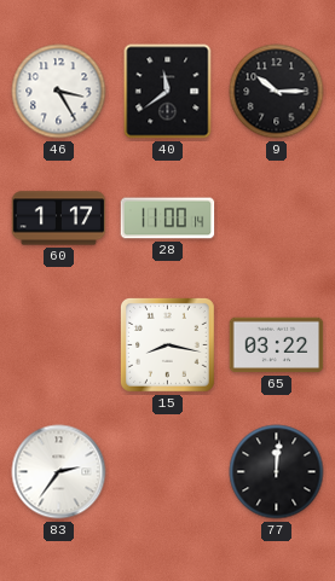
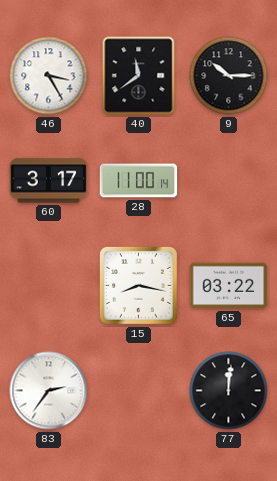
60: 1:17 -> 3:17
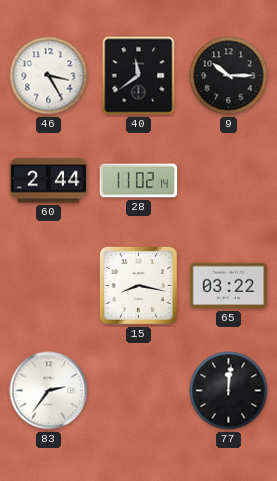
60: 3:17 -> 2:44
28: 11:00 -> 11:02
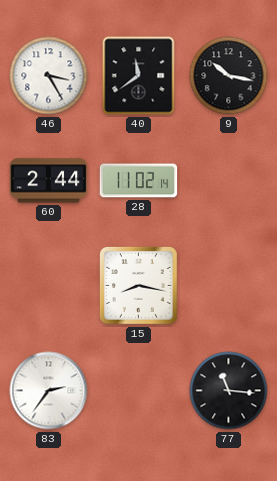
9: 10:15 -> 10:17
65: 03:22 -> none
77: 12:01 -> 11:16
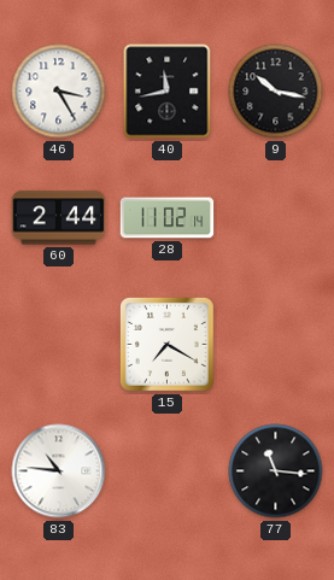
40: 11:39 -> 11:43
15: 8:17 -> 7:20
83: 2:36 -> 10:46
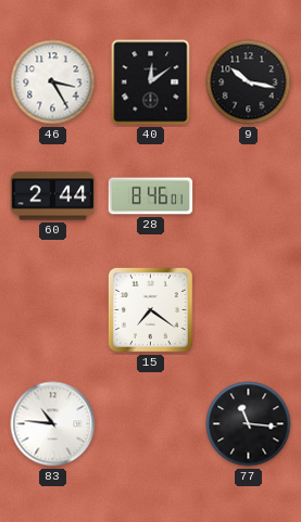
40: 11:43 -> 12:09
28: 11:02 -> 8:46
15: 7:20 -> 7:21
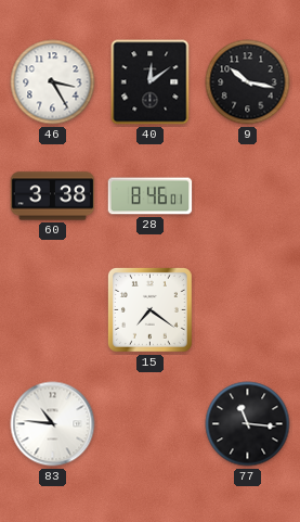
60: 2:44 -> 3:38
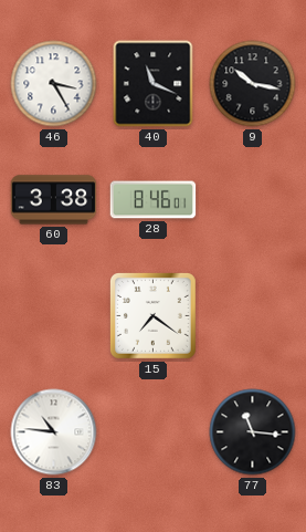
40: 12:09 -> 11:19
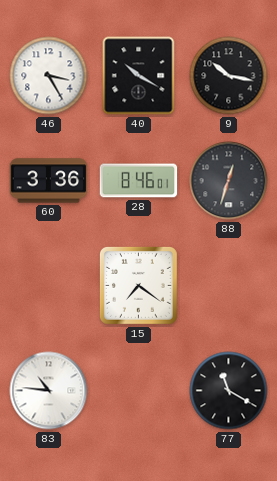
40: 11:19 -> 10:20
60: 3:38 -> 3:36
88: none -> 12:33
77: 11:16 -> 11:20
